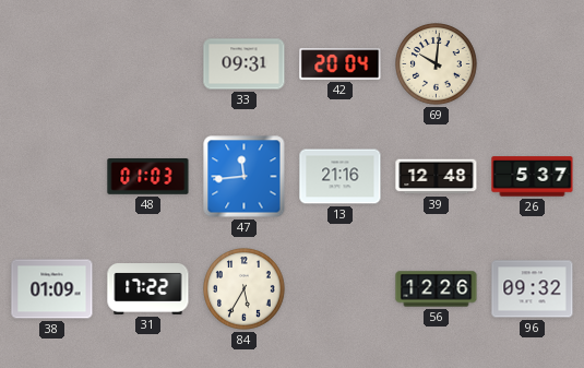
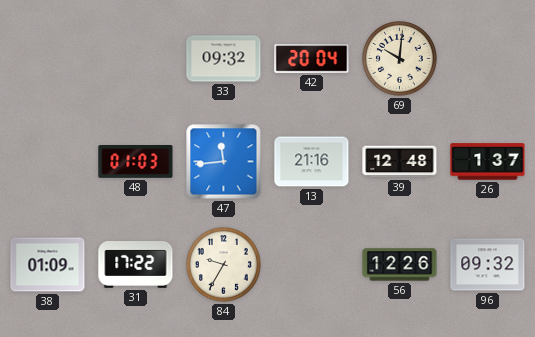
33: 09:31 -> 09:32
26: 5:37 -> 1:37
84: 5:35 -> 9:35
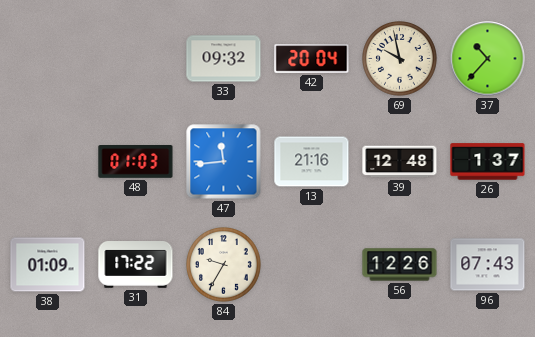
69: 10:01 -> 9:58
37: none -> 10:37
96: 09:32 -> 07:43
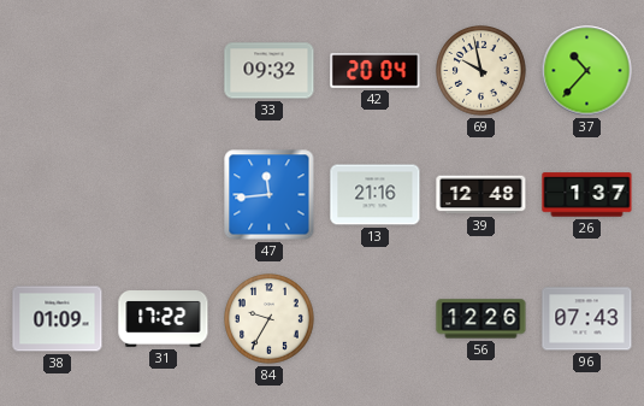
48: 01:03 -> none
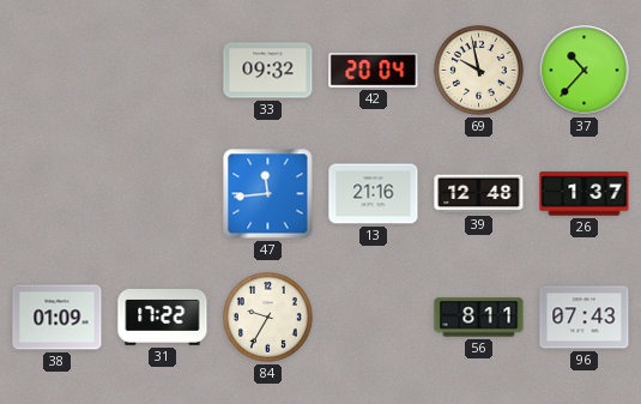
56: 12:26 -> 8:11
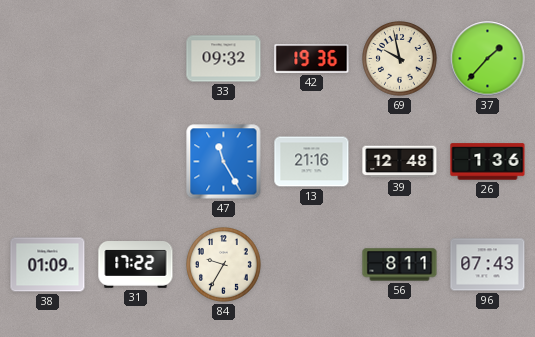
42: 20:04 -> 19:36
37: 10:37 -> 1:37
47: 11:44 -> 11:25
26: 1:37 -> 1:36
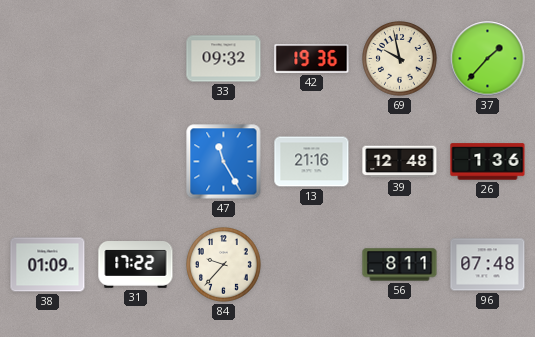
84: 9:35 -> 9:37
96: 07:43 -> 07:48
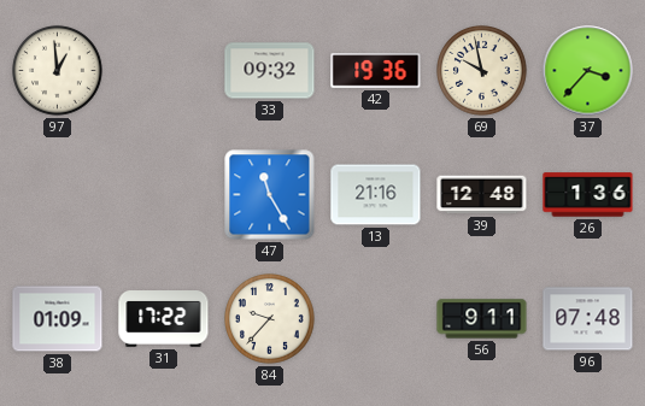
97: none -> 12:59
37: 1:37 -> 3:37
56: 8:11 -> 9:11
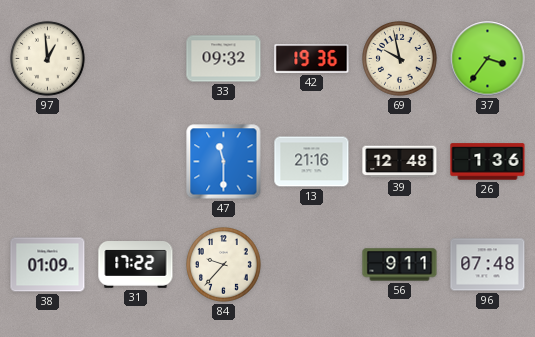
37: 3:37 -> 3:36
47: 11:25 -> 11:30
